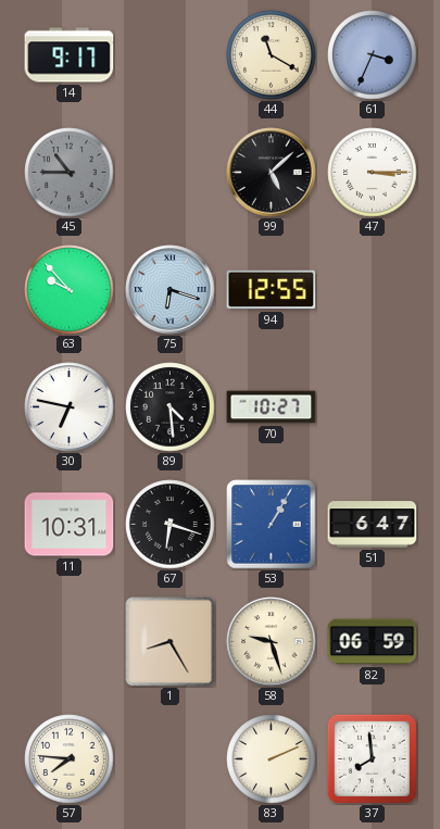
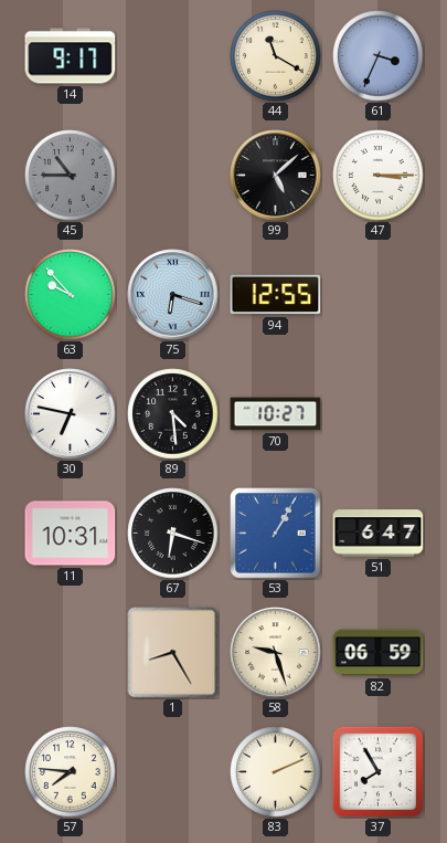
37: 7:59 -> 7:55
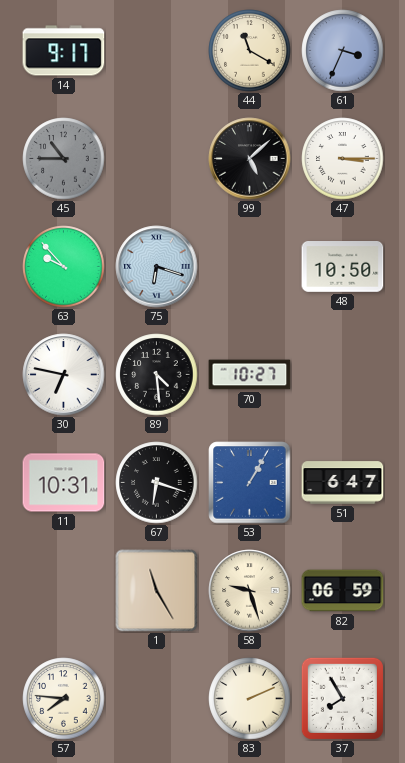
94: 12:55 -> none
48: none -> 10:50
1: 8:25 -> 11:25
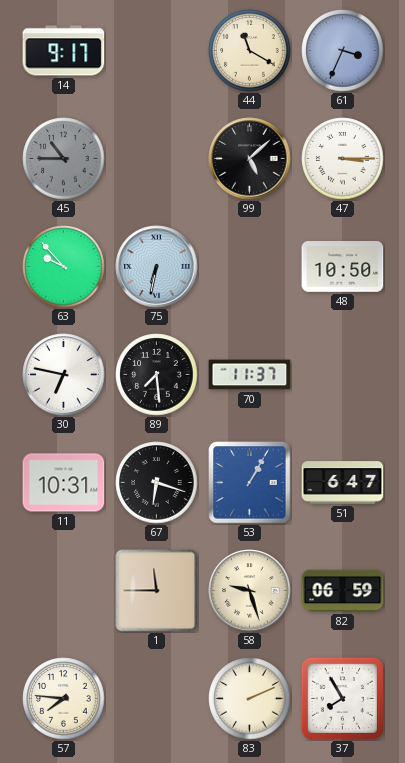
75: 6:18 -> 6:32
89: 4:29 -> 7:29
70: 10:27 -> 11:37
1: 11:25 -> 11:45
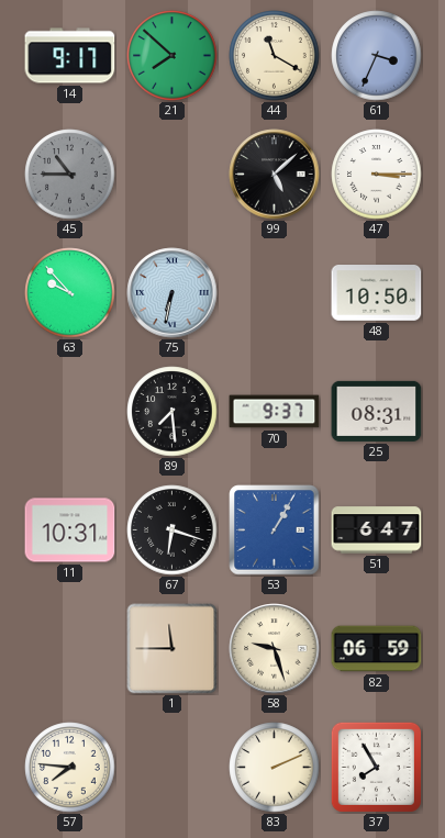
21: none -> 7:52
30: 6:47 -> none
70: 11:37 -> 9:37
25: none -> 08:31
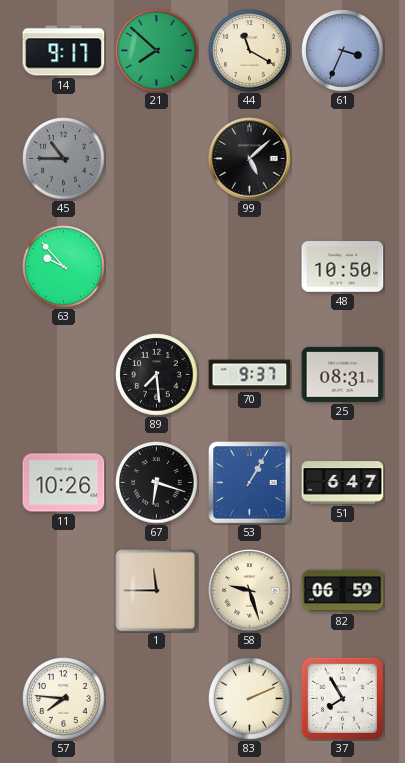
47: 3:15 -> none
75: 6:32 -> none
11: 10:31 -> 10:26
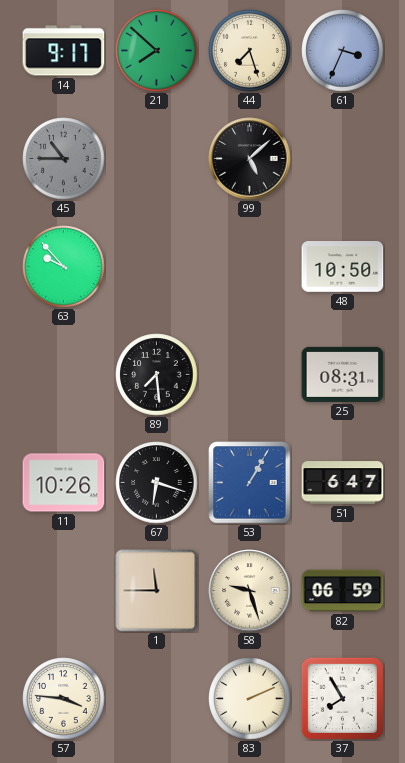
44: 11:20 -> 7:27
70: 9:37 -> none
57: 7:46 -> 3:46
